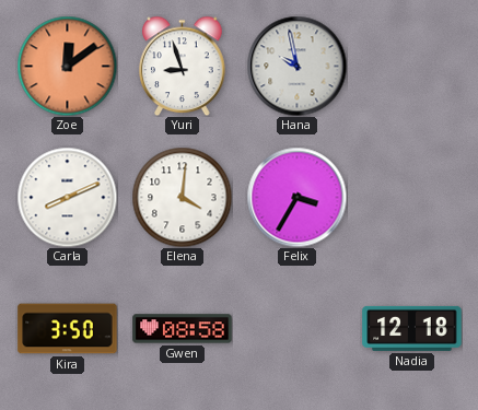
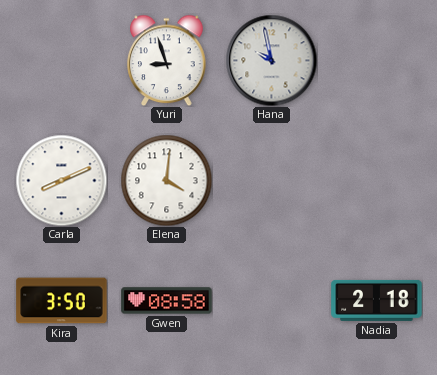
Zoe: 12:09 -> none
Felix: 3:35 -> none
Nadia: 12:18 -> 2:18
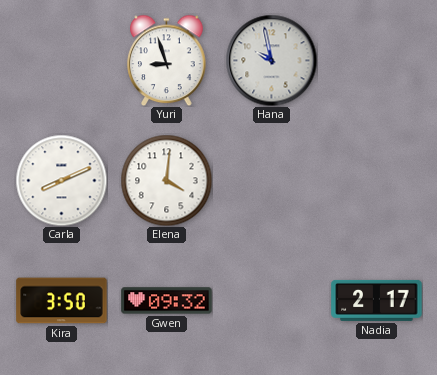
Gwen: 08:58 -> 09:32
Nadia: 2:18 -> 2:17
